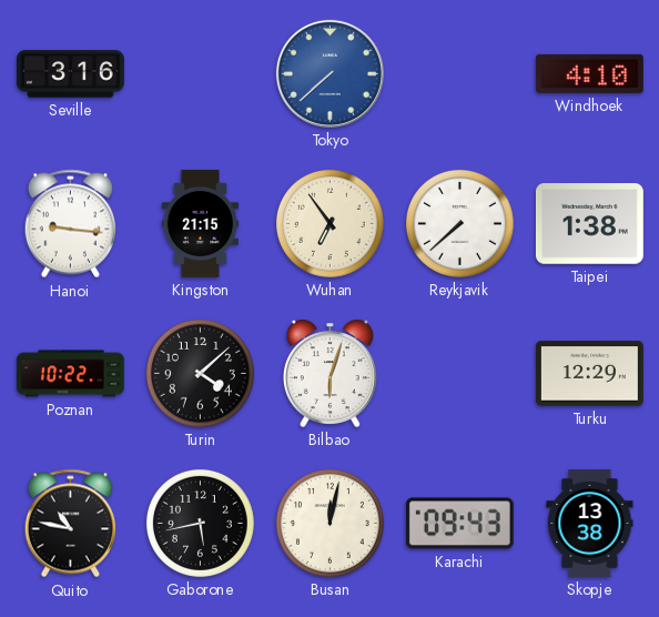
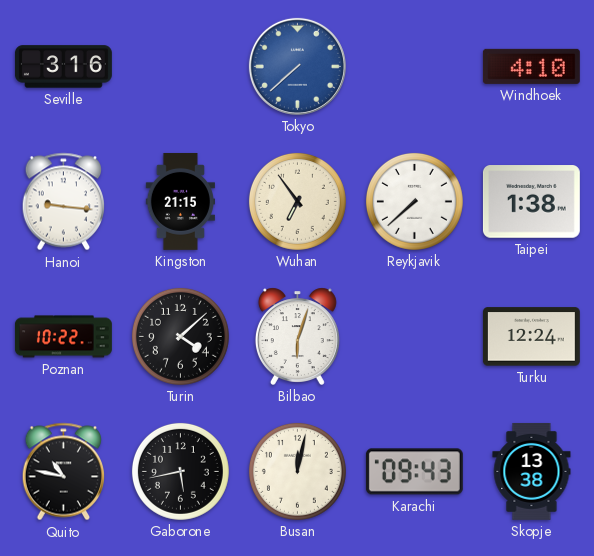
Turku: 12:29 -> 12:24
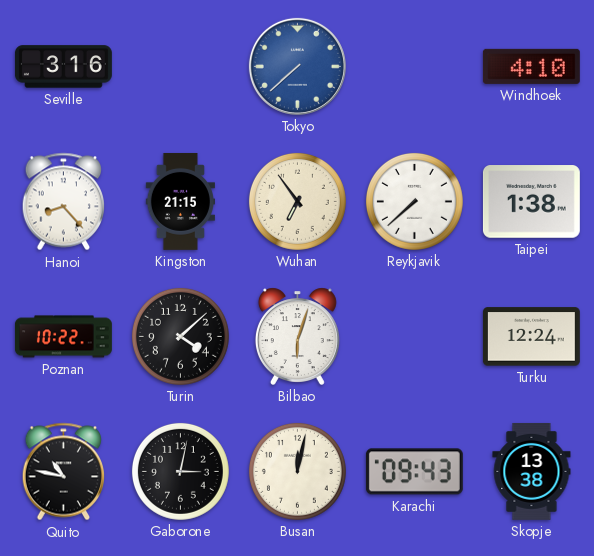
Hanoi: 9:16 -> 8:23
Gaborone: 5:43 -> 3:02
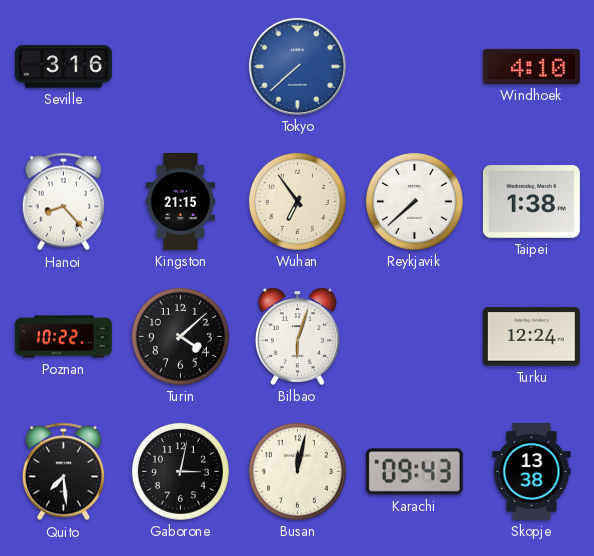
Quito: 10:47 -> 7:29
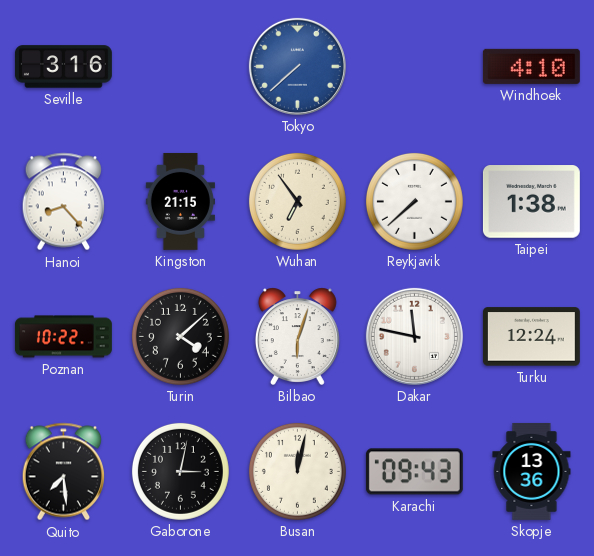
Dakar: none -> 11:47
Skopje: 13:38 -> 13:36
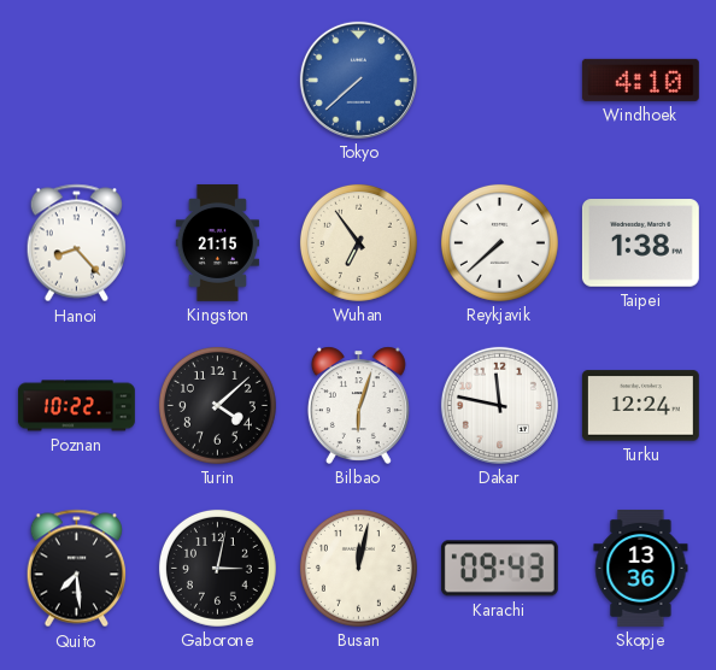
Seville: 3:16 -> none
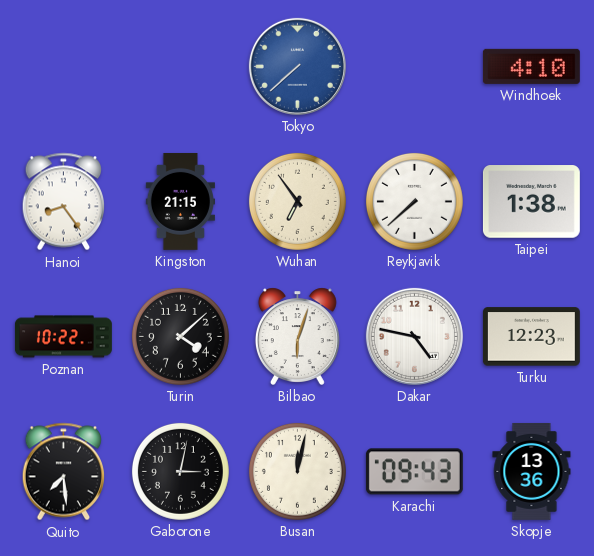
Hanoi: 8:23 -> 8:24
Dakar: 11:47 -> 4:47
Turku: 12:24 -> 12:23
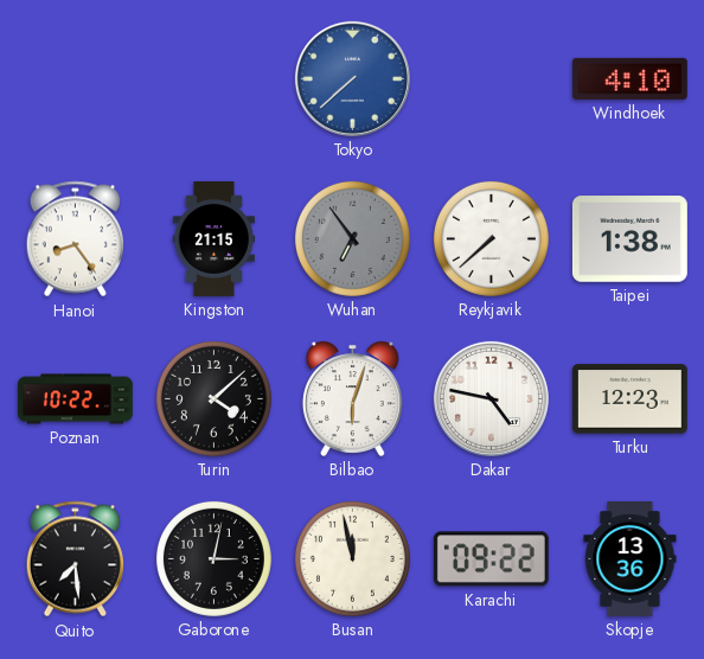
Wuhan dial: cream -> grey
Busan: 12:02 -> 11:58
Karachi: 09:43 -> 09:22
